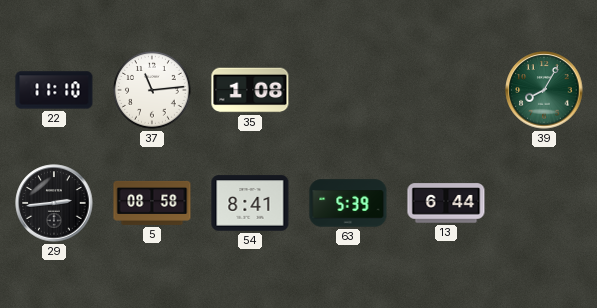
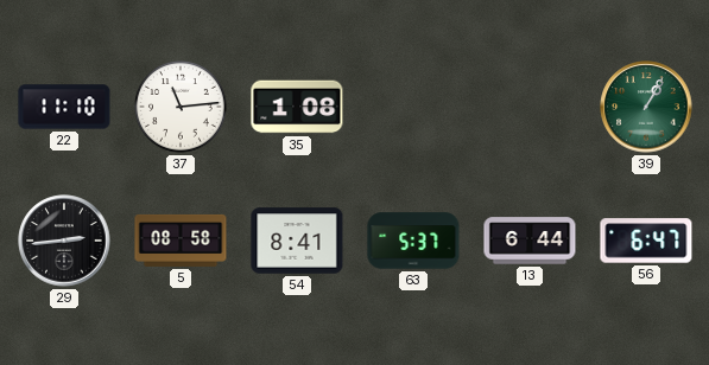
39: 8:05 -> 1:05
63: 5:39 -> 5:37
56: none -> 6:47
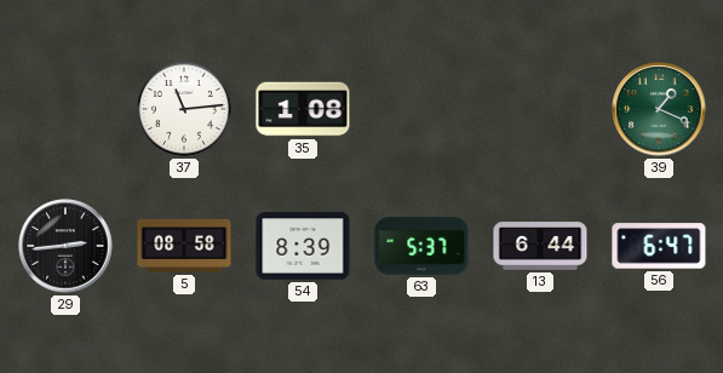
22: 11:10 -> none
39: 1:05 -> 1:19
54: 8:41 -> 8:39
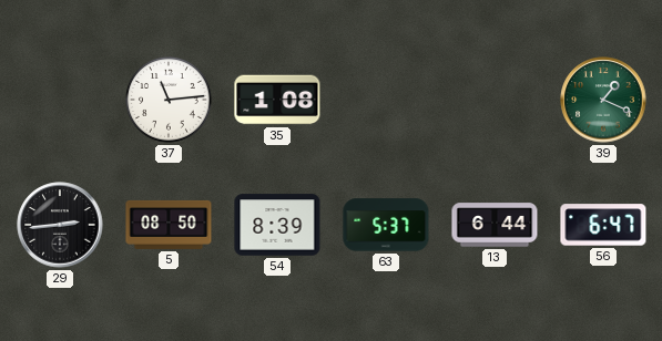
5: 08:58 -> 08:50
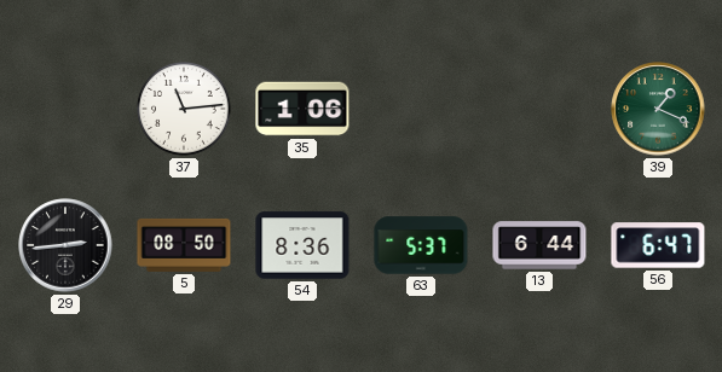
35: 1:08 -> 1:06
54: 8:39 -> 8:36
